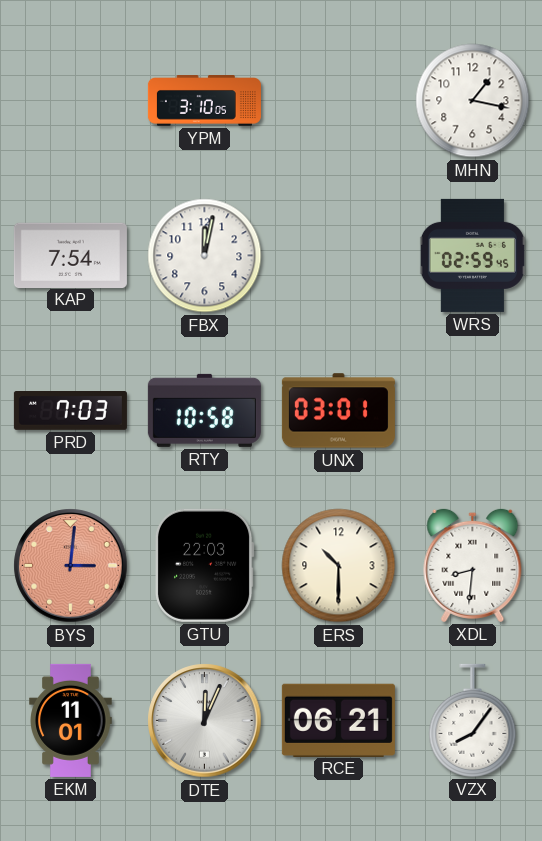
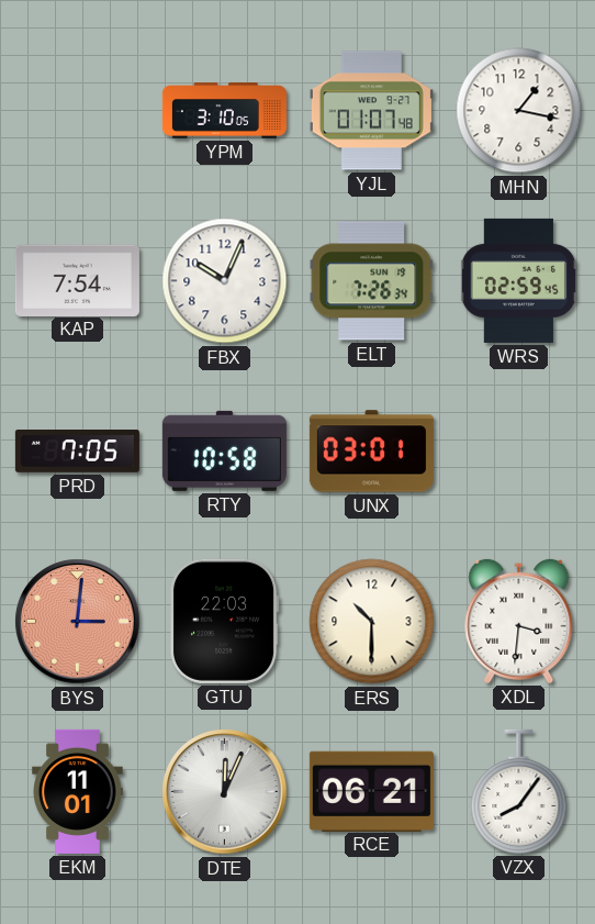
YJL: none -> 01:07
FBX: 12:02 -> 10:04
ELT: none -> 7:26
PRD: 7:03 -> 7:05
XDL: 8:31 -> 3:31
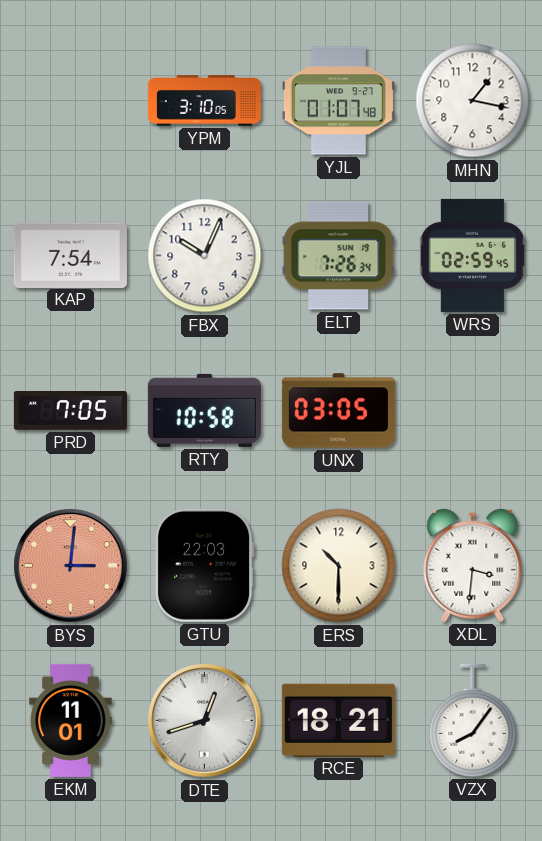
UNX: 03:01 -> 03:05
DTE: 12:04 -> 12:42
RCE: 06:21 -> 18:21
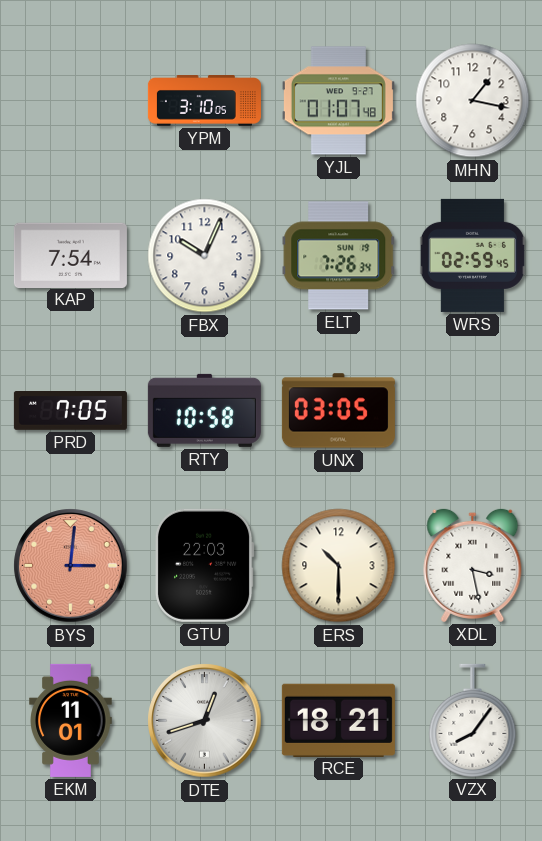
XDL: 3:31 -> 3:28
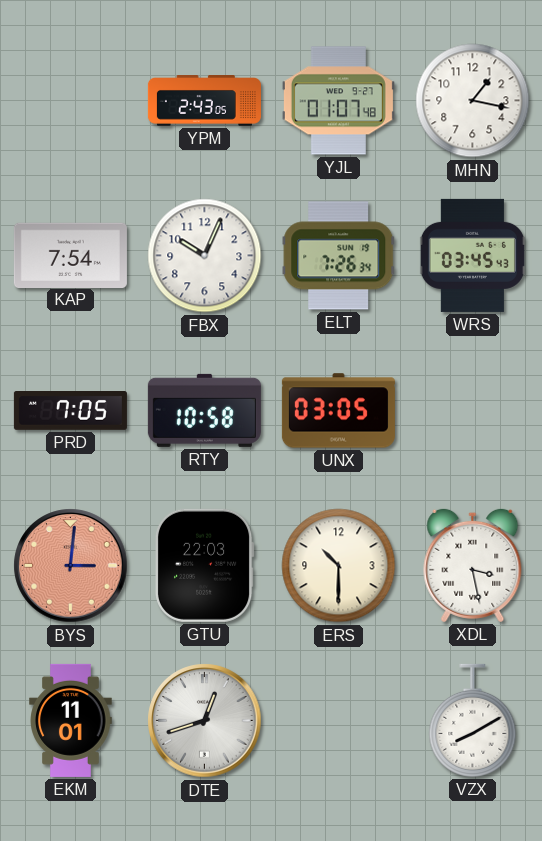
YPM: 3:10 -> 2:43
WRS: 02:59 -> 03:45
RCE: 18:21 -> none
VZX: 8:06 -> 8:10
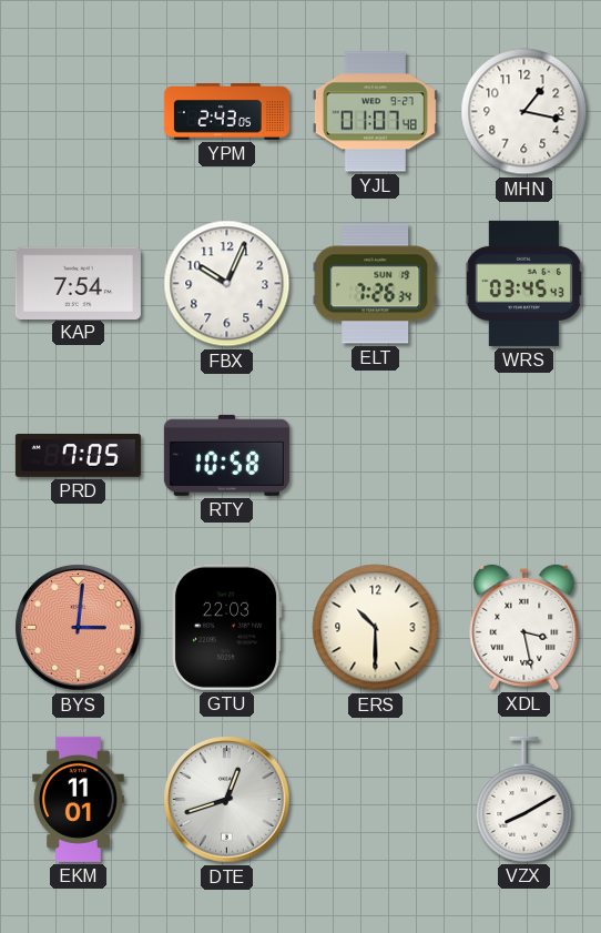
UNX: 03:05 -> none
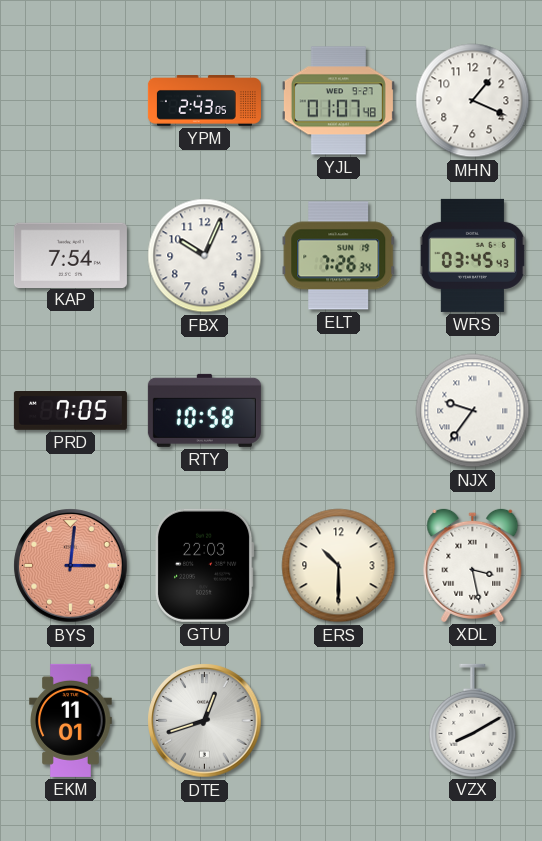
MHN: 1:17 -> 1:19
NJX: none -> 9:36
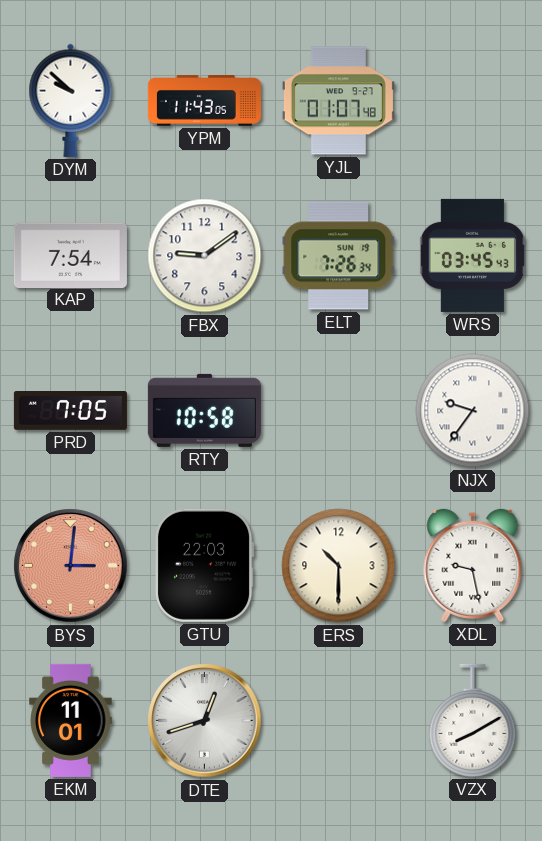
DYM: none -> 9:52
YPM: 2:43 -> 11:43
MHN: 1:19 -> none
FBX: 10:04 -> 9:09
XDL: 3:28 -> 9:28
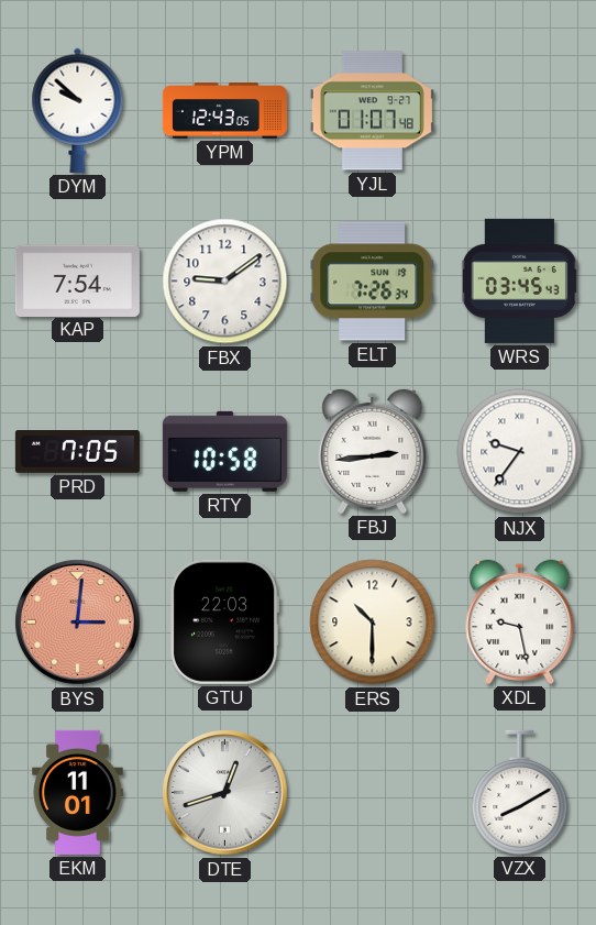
YPM: 11:43 -> 12:43
FBJ: none -> 2:44
